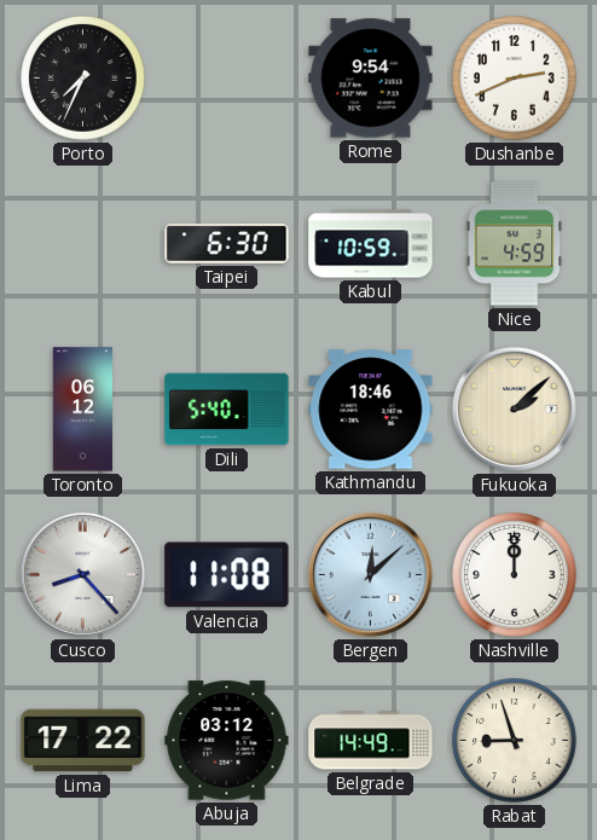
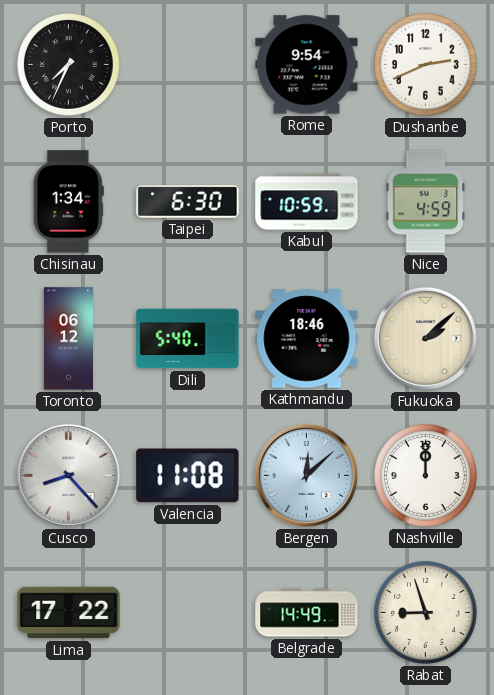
Chisinau: none -> 1:34
Abuja: 03:12 -> none
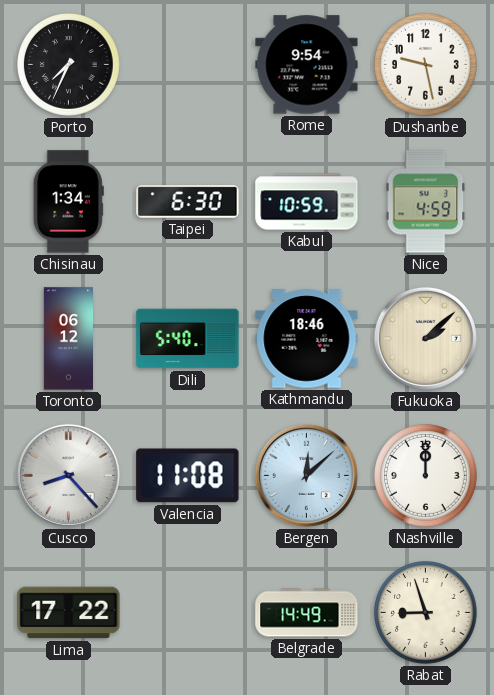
Dushanbe: 2:41 -> 9:28
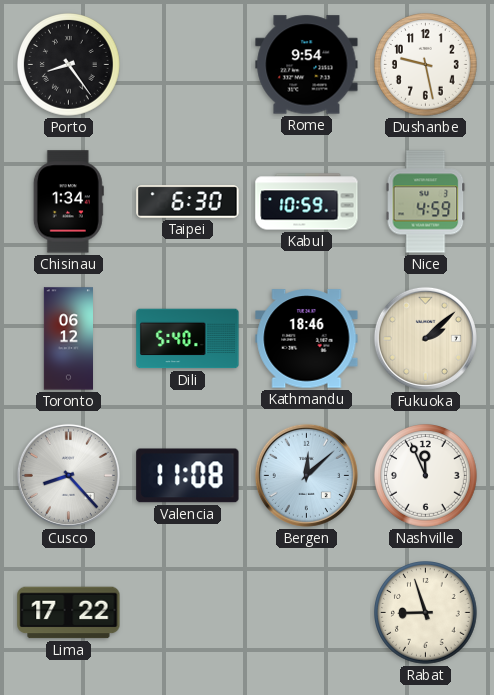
Porto: 7:34 -> 8:24
Nashville: 12:00 -> 11:56
Belgrade: 14:49 -> none
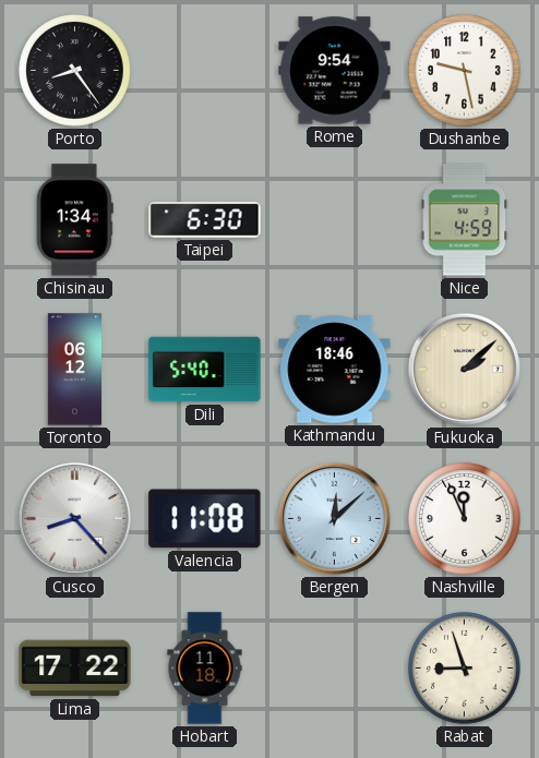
Kabul: 10:59 -> none
Hobart: none -> 11:18
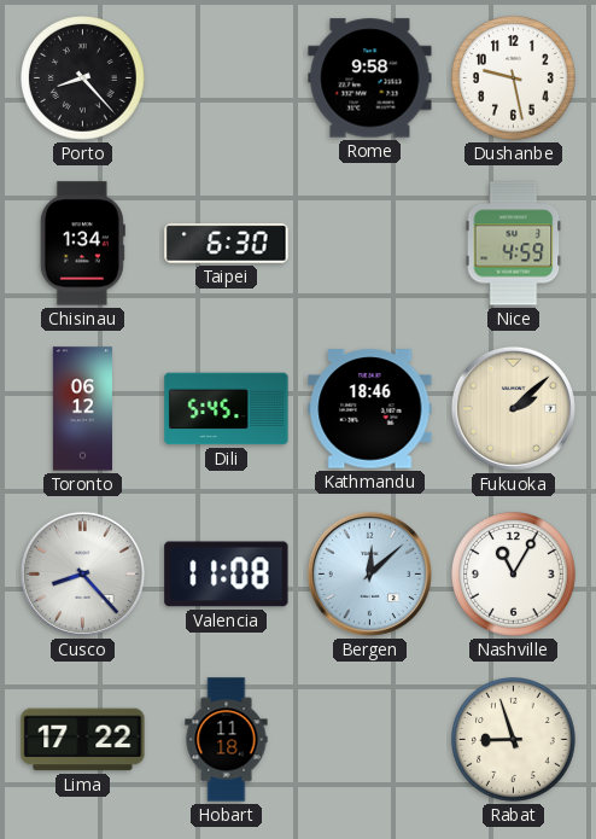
Porto: 8:24 -> 8:23
Rome: 9:54 -> 9:58
Dili: 5:40 -> 5:45
Nashville: 11:56 -> 11:05
